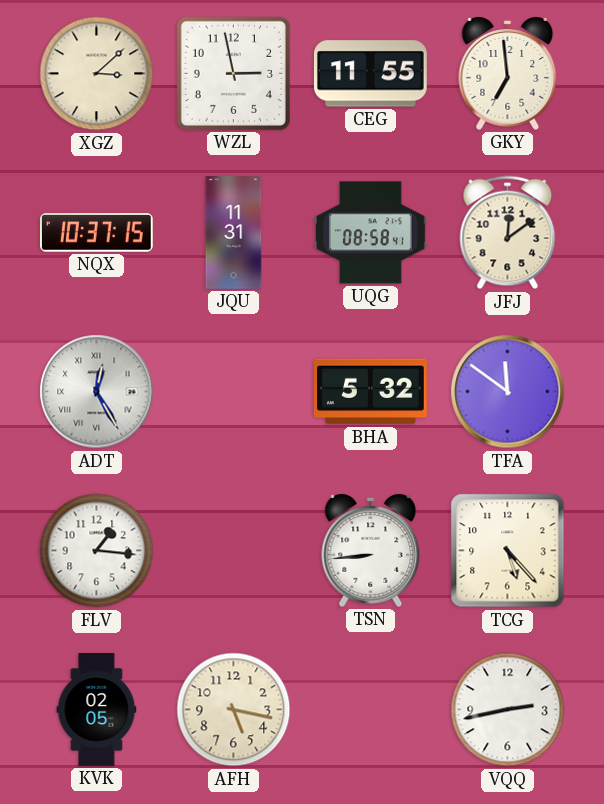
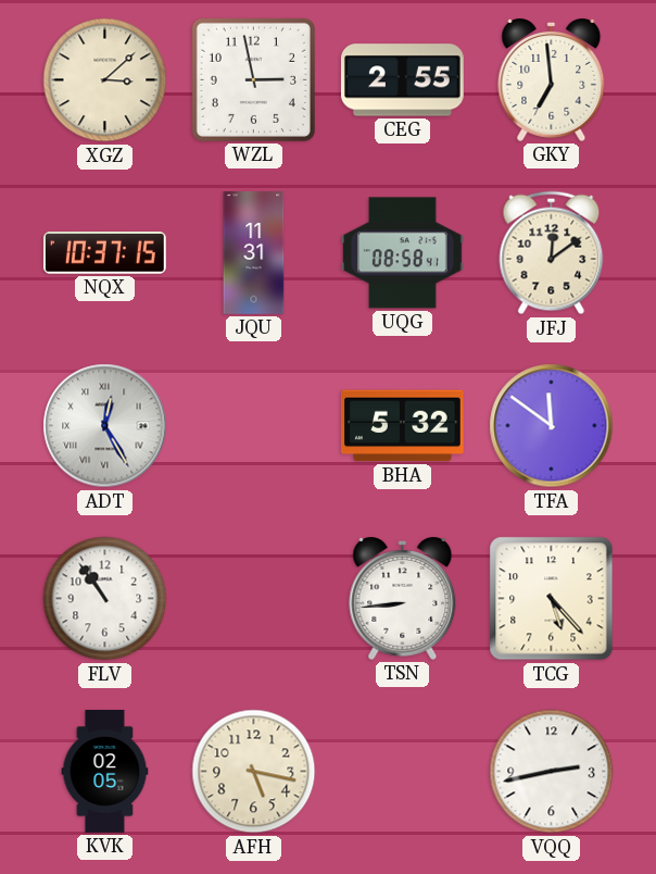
CEG: 11:55 -> 2:55
FLV: 1:16 -> 10:54
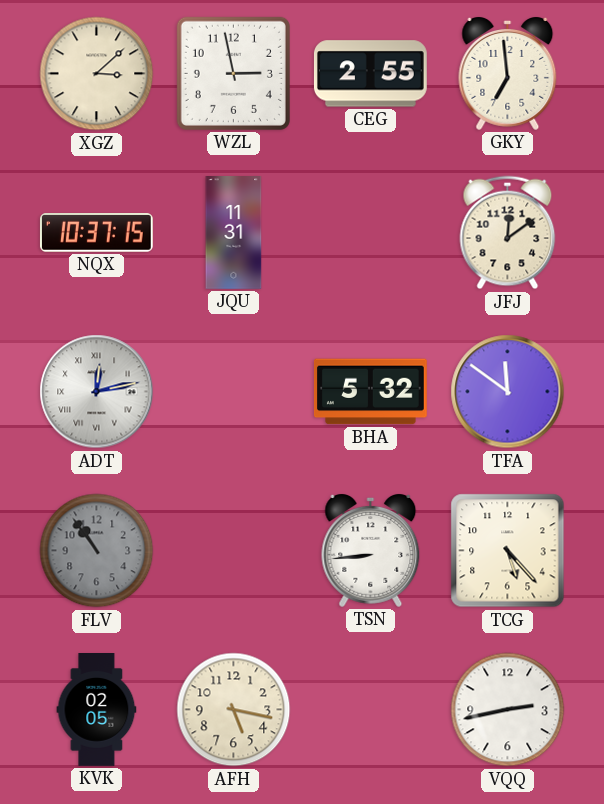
UQG: 08:58 -> none
ADT: 12:25 -> 12:13
FLV dial: white -> grey
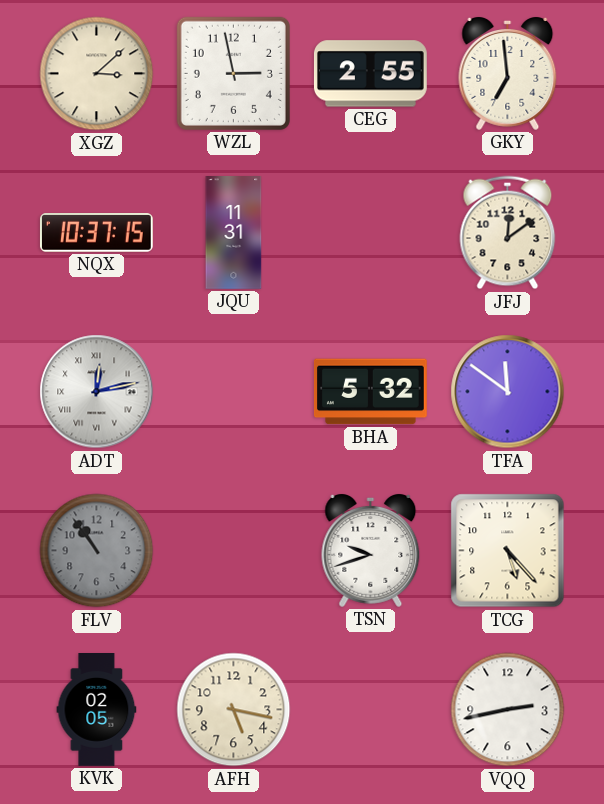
TSN: 8:44 -> 9:42
